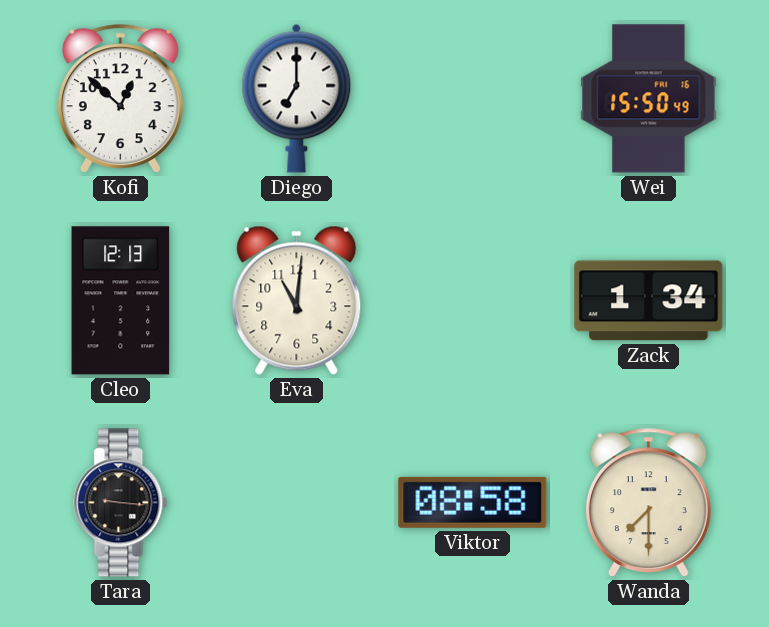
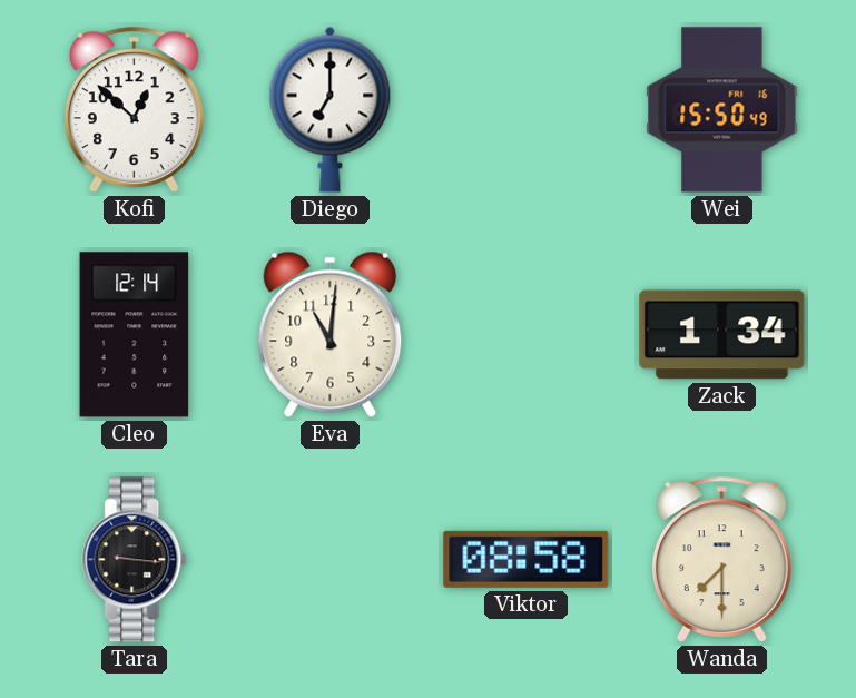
Cleo: 12:13 -> 12:14
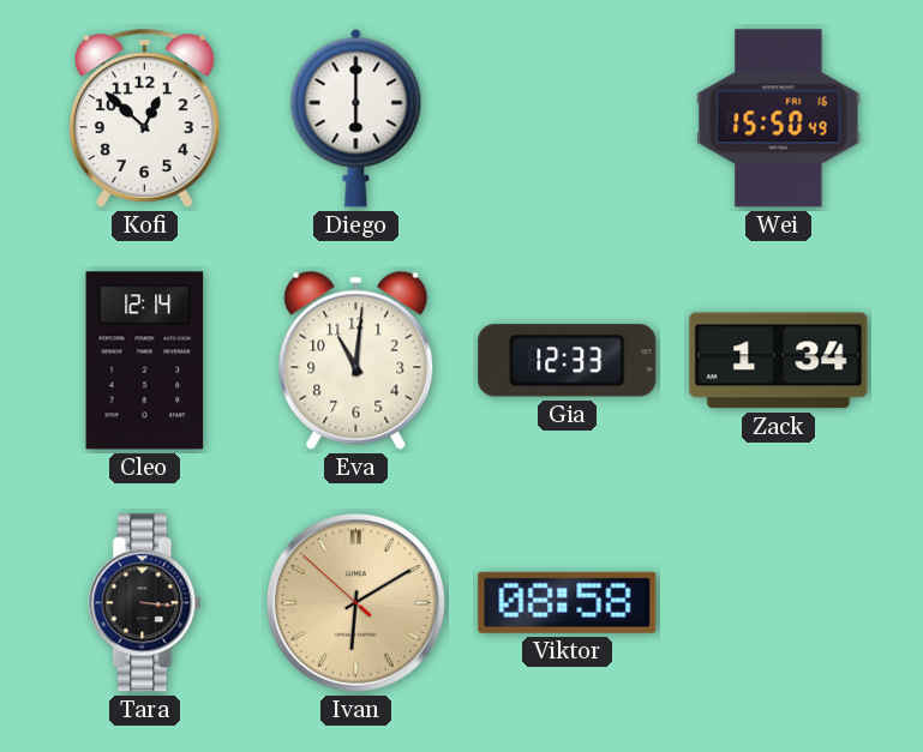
Diego: 7:00 -> 6:00
Gia: none -> 12:33
Tara: 9:16 -> 3:16
Ivan: none -> 6:09
Wanda: 7:30 -> none
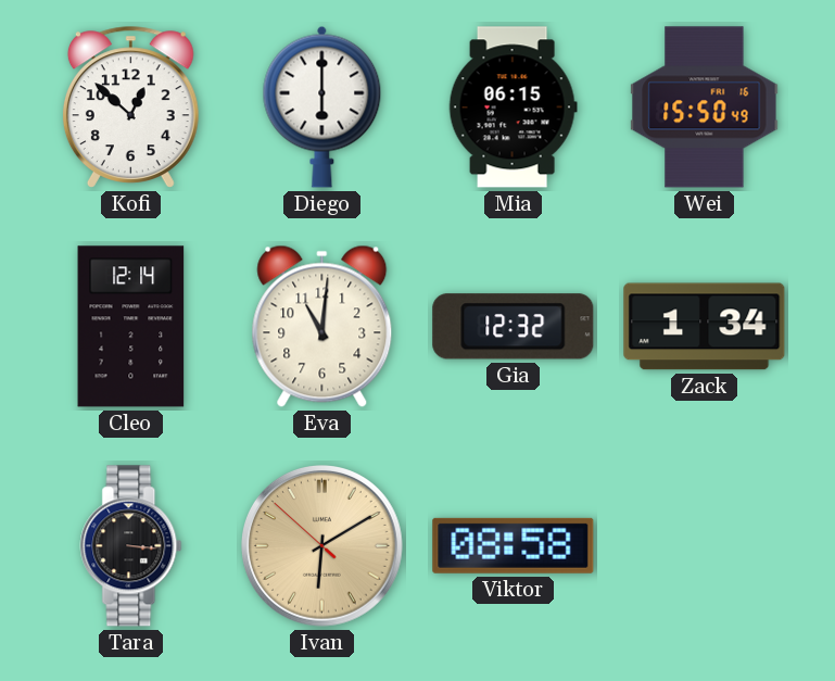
Mia: none -> 06:15
Gia: 12:33 -> 12:32
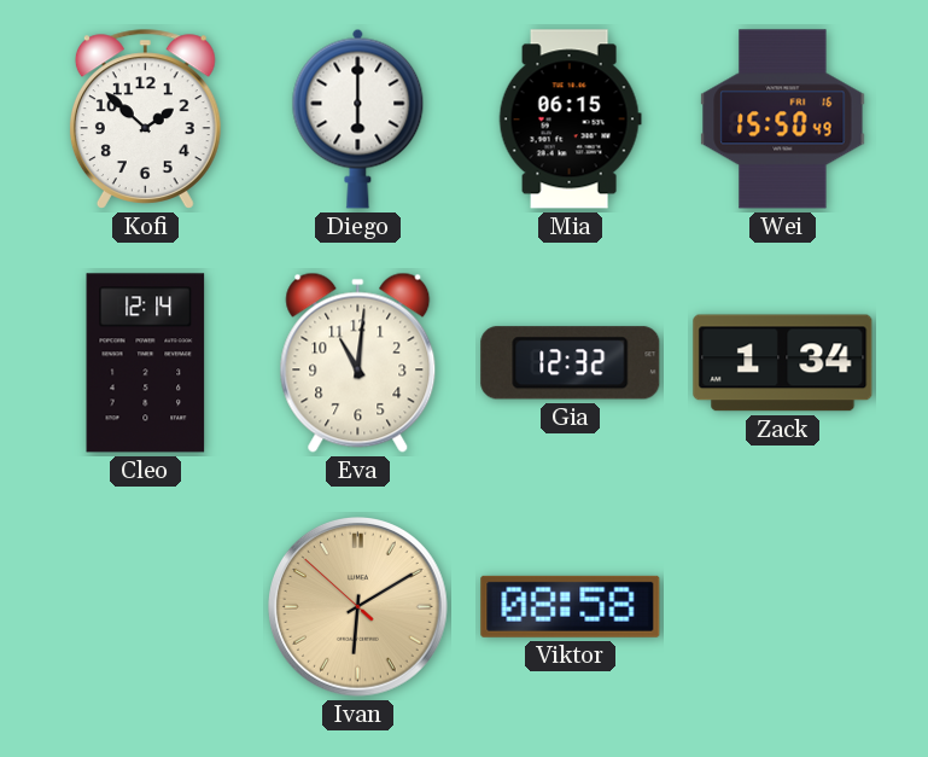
Kofi: 12:52 -> 1:52
Tara: 3:16 -> none
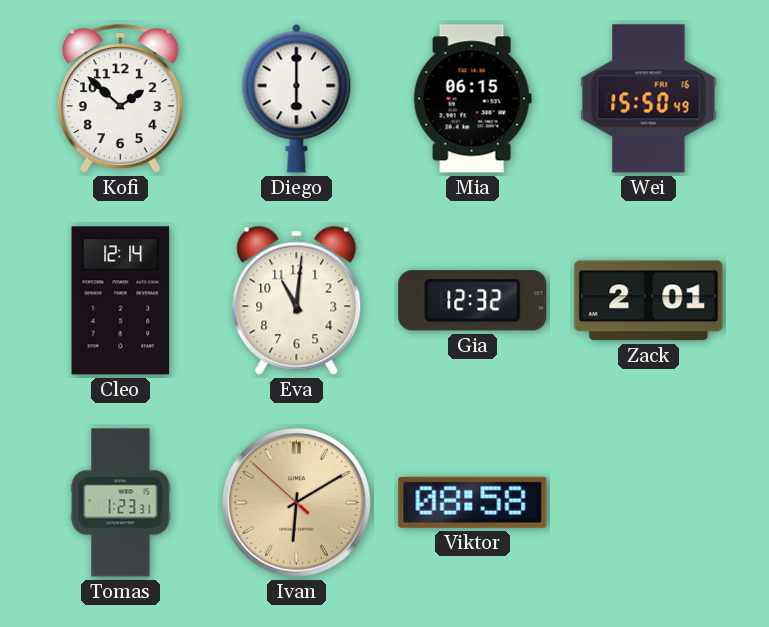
Zack: 1:34 -> 2:01
Tomas: none -> 1:23
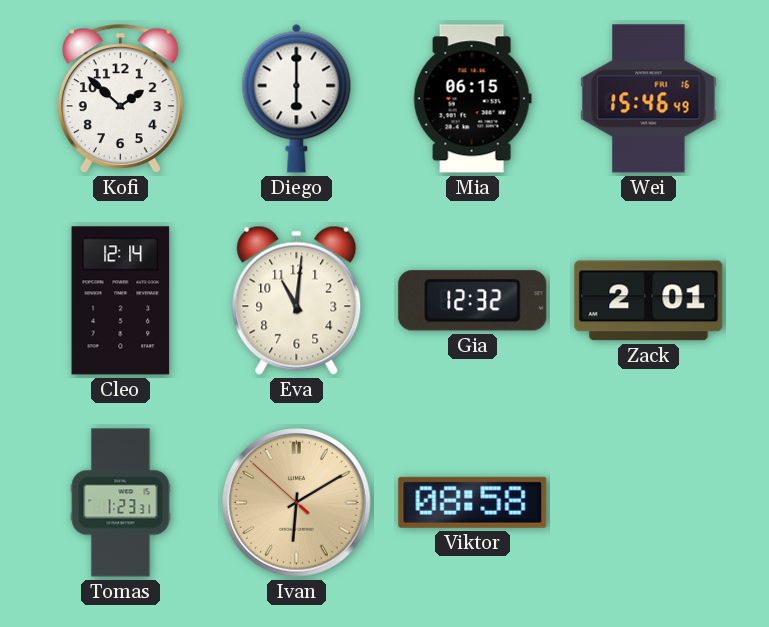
Wei: 15:50 -> 15:46
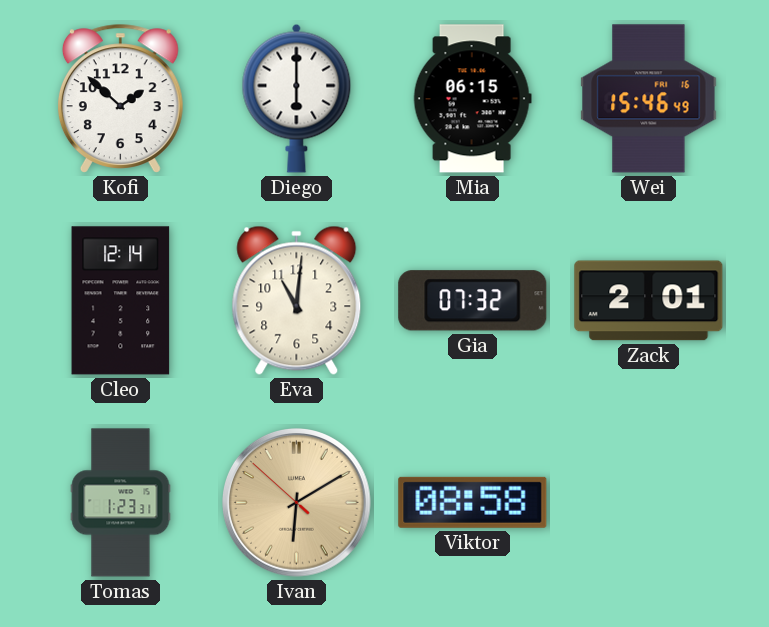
Gia: 12:32 -> 07:32
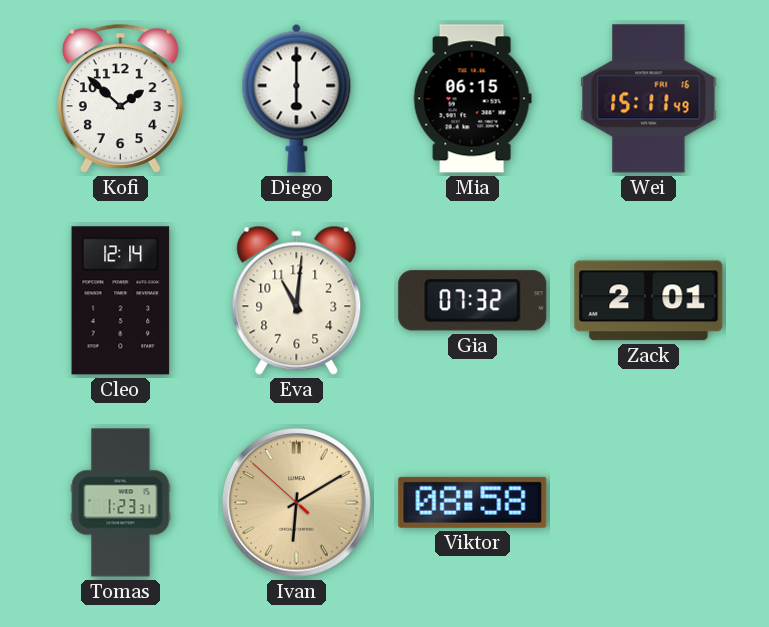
Wei: 15:46 -> 15:11
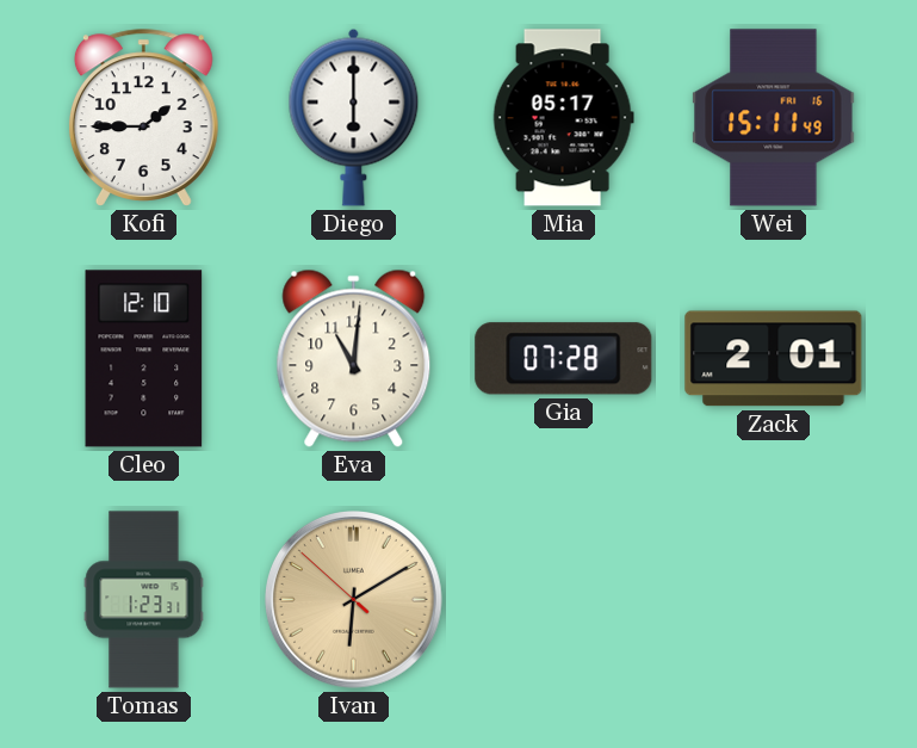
Kofi: 1:52 -> 1:45
Mia: 06:15 -> 05:17
Cleo: 12:14 -> 12:10
Gia: 07:32 -> 07:28
Viktor: 08:58 -> none
